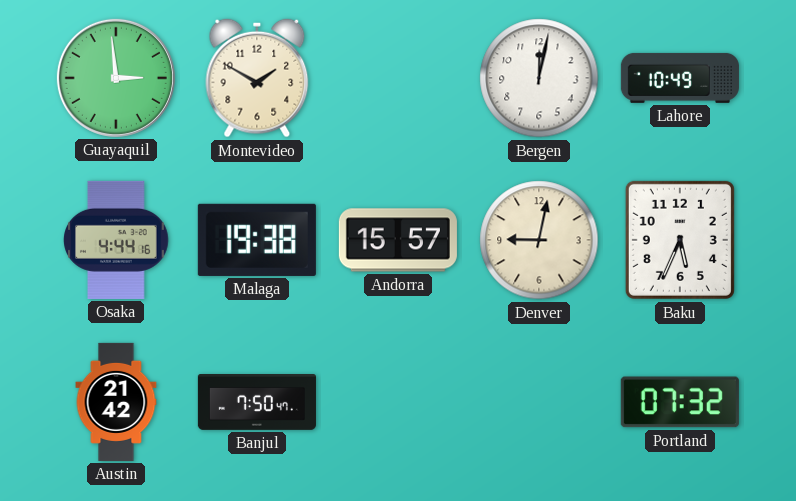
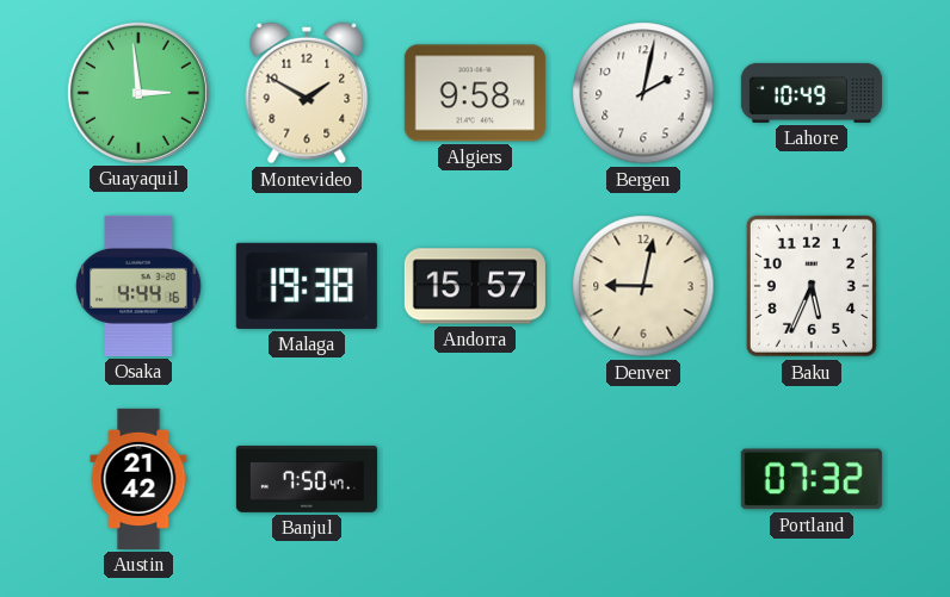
Algiers: none -> 9:58
Bergen: 12:02 -> 2:02
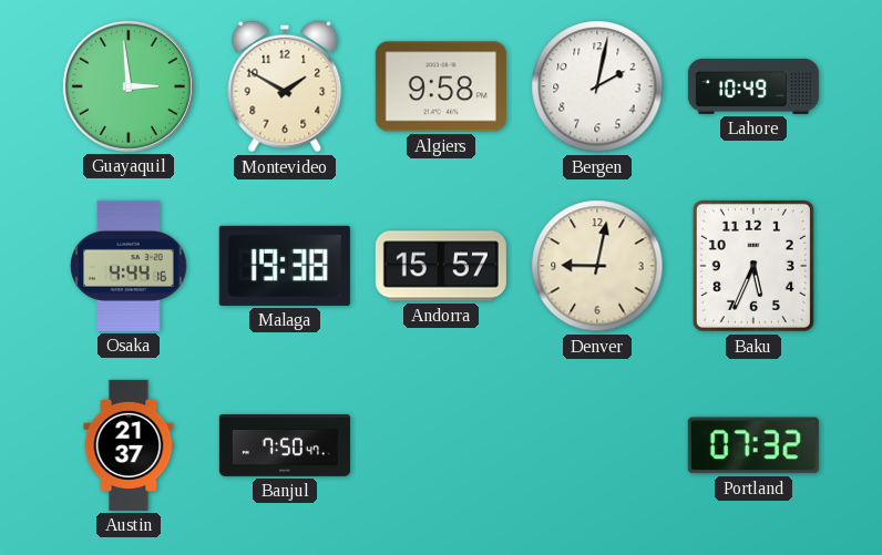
Austin: 21:42 -> 21:37
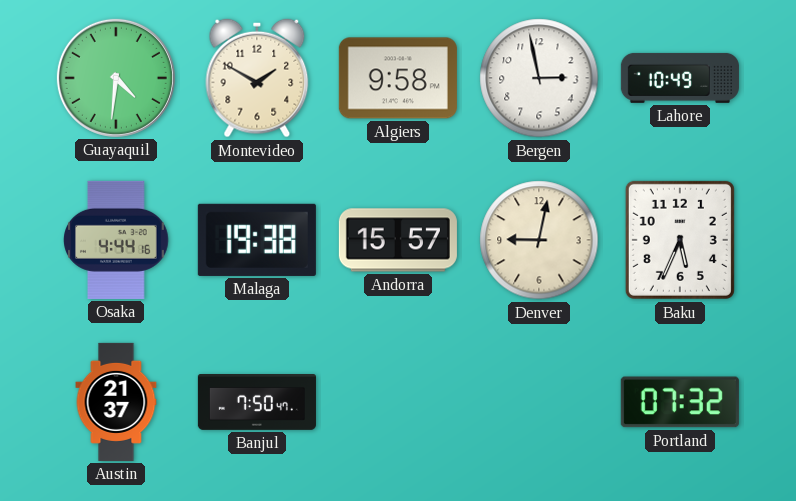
Guayaquil: 2:59 -> 4:31
Bergen: 2:02 -> 2:58
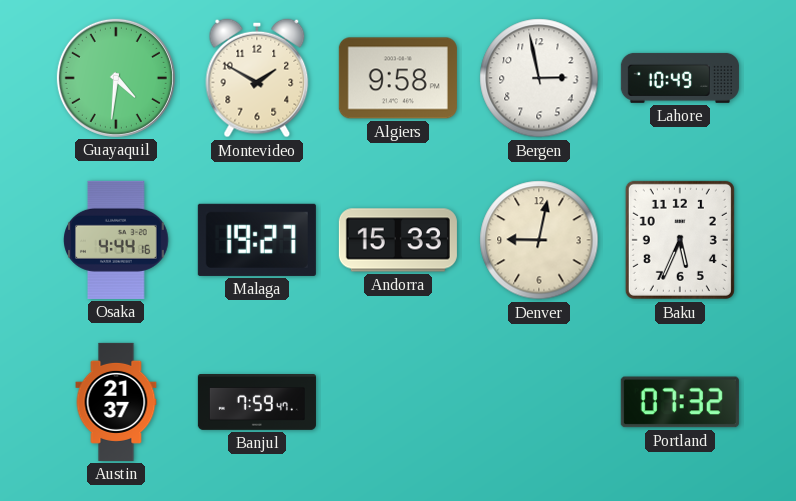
Malaga: 19:38 -> 19:27
Andorra: 15:57 -> 15:33
Banjul: 7:50 -> 7:59
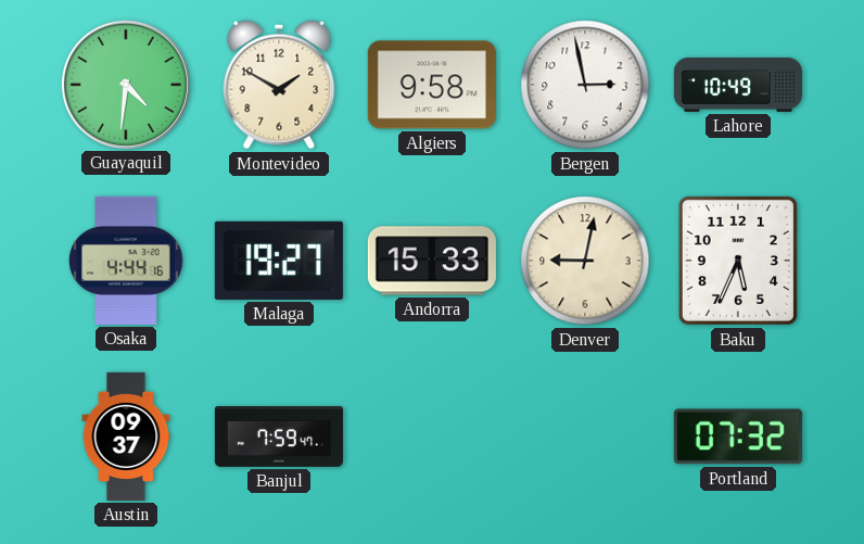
Austin: 21:37 -> 09:37
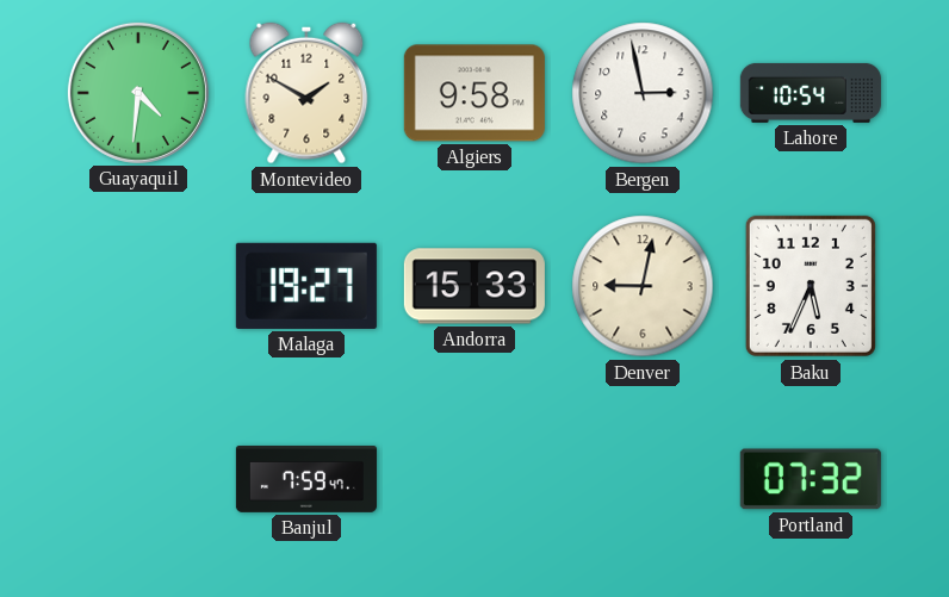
Lahore: 10:49 -> 10:54
Osaka: 4:44 -> none
Austin: 09:37 -> none
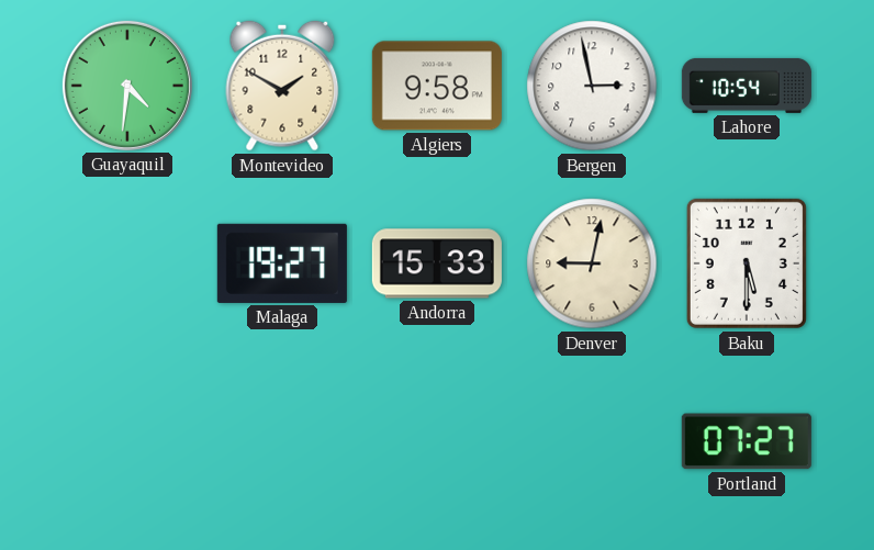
Baku: 5:34 -> 5:30
Banjul: 7:59 -> none
Portland: 07:32 -> 07:27
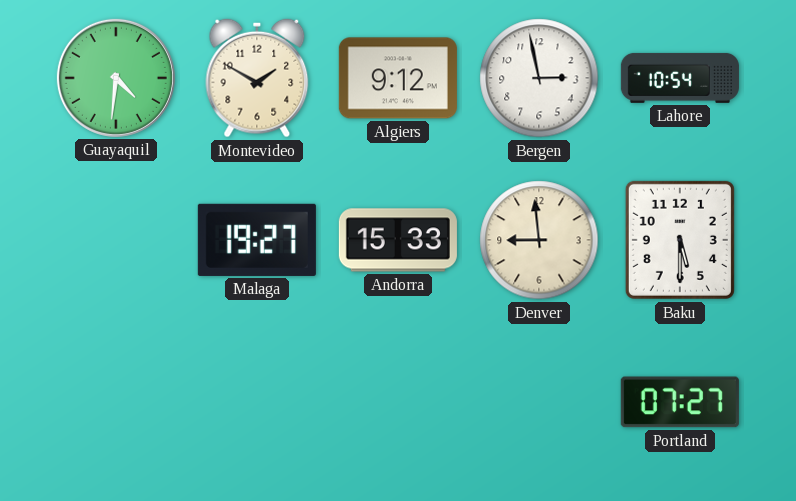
Algiers: 9:58 -> 9:12
Denver: 9:02 -> 8:59
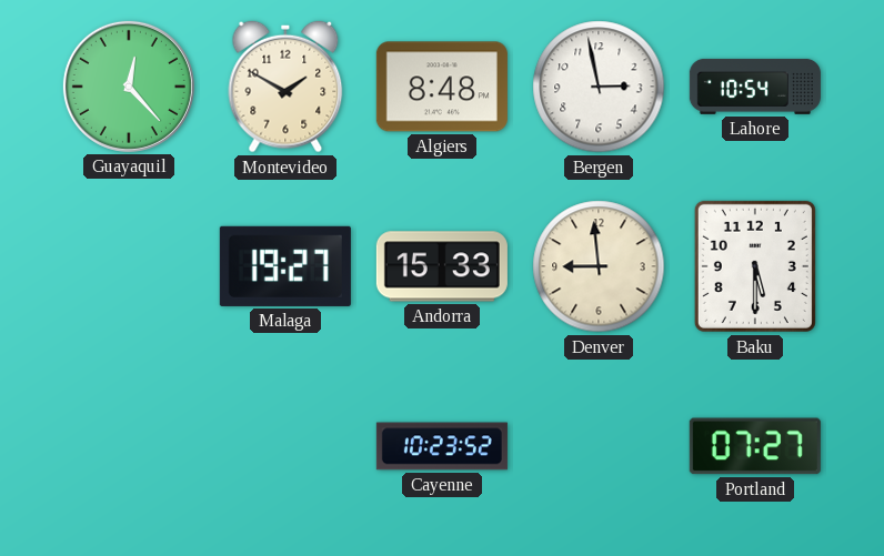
Guayaquil: 4:31 -> 12:23
Algiers: 9:12 -> 8:48
Cayenne: none -> 10:23
